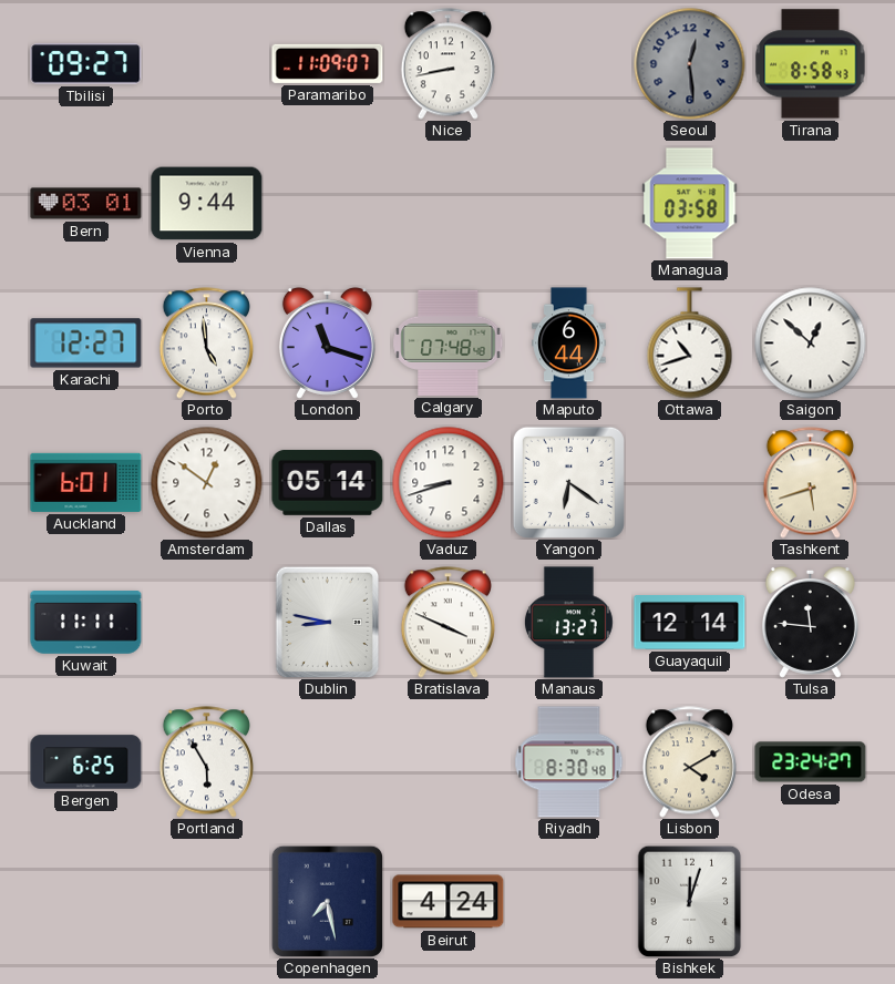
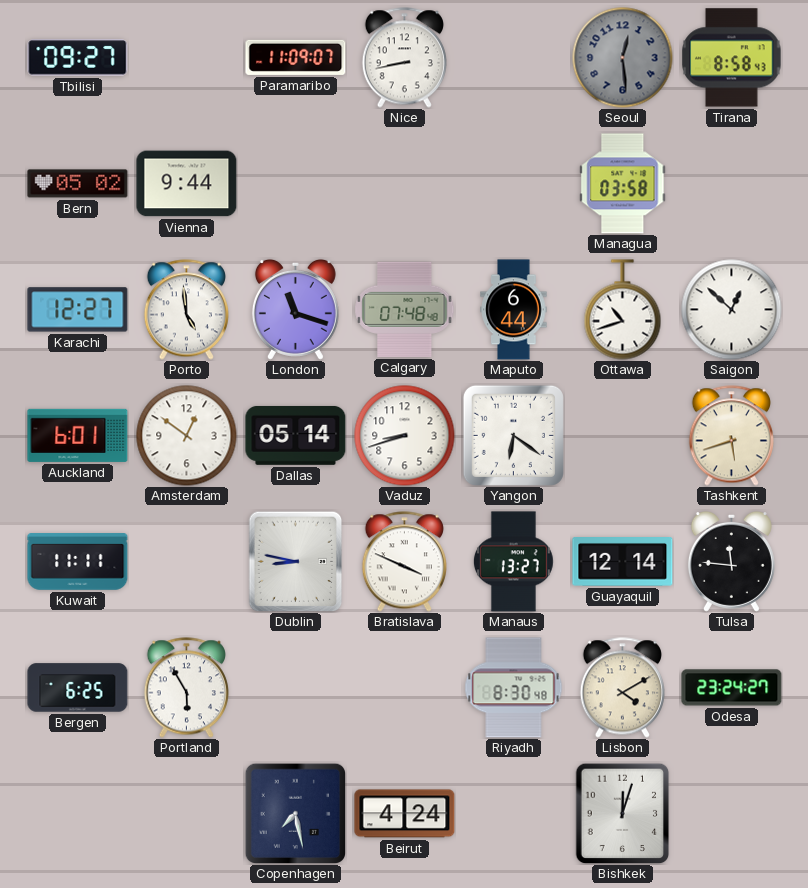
Bern: 03:01 -> 05:02
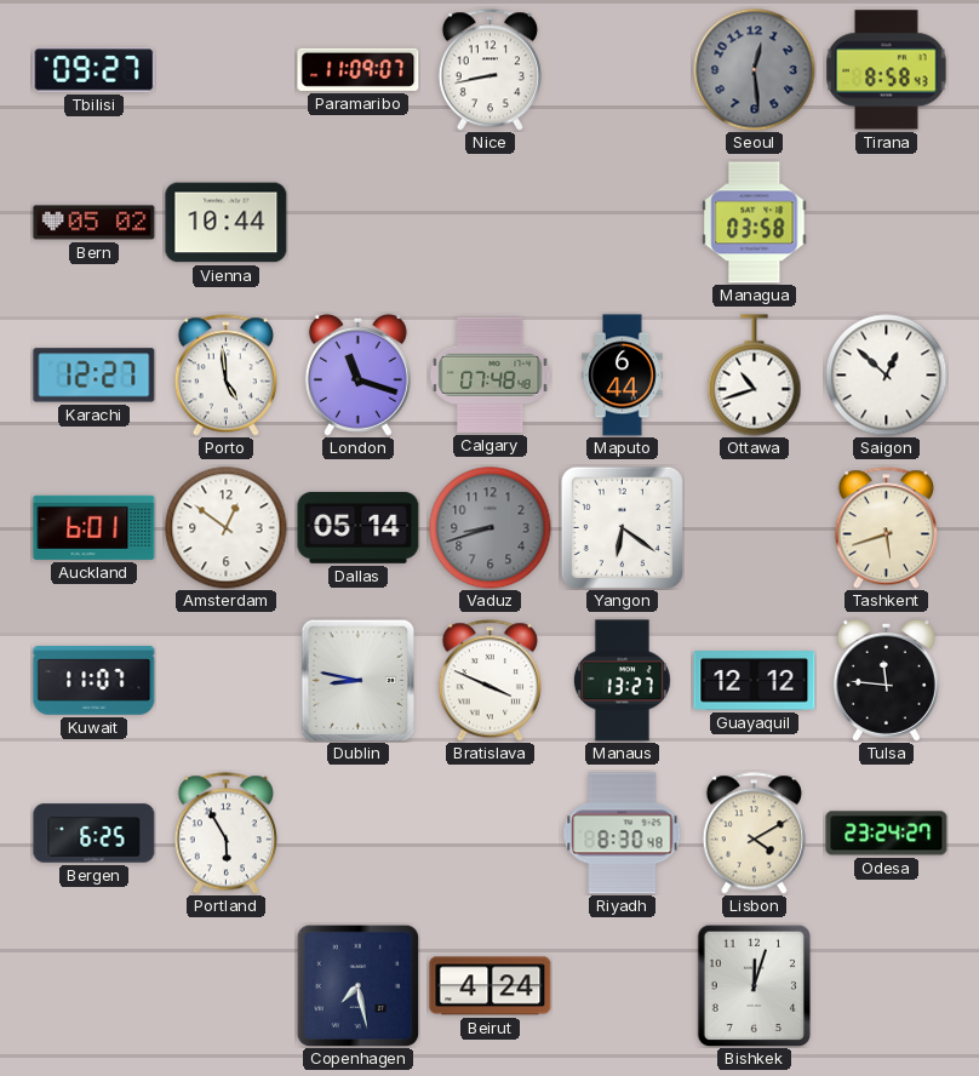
Vienna: 9:44 -> 10:44
Vaduz dial: white -> grey
Kuwait: 11:11 -> 11:07
Guayaquil: 12:14 -> 12:12
